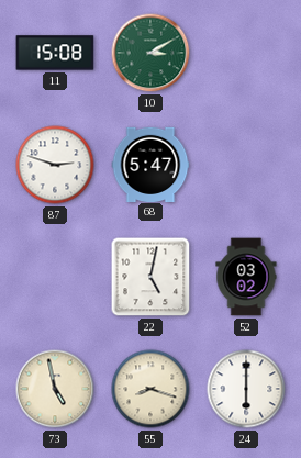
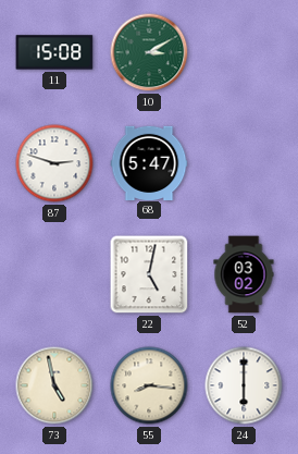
55: 8:18 -> 8:16
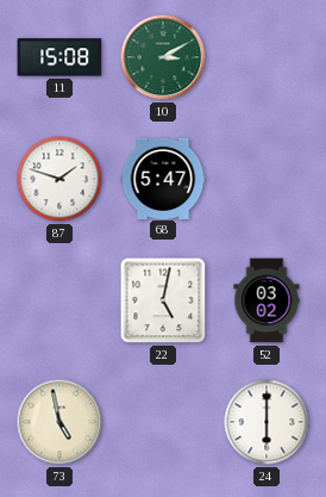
87: 2:48 -> 1:48
55: 8:16 -> none
